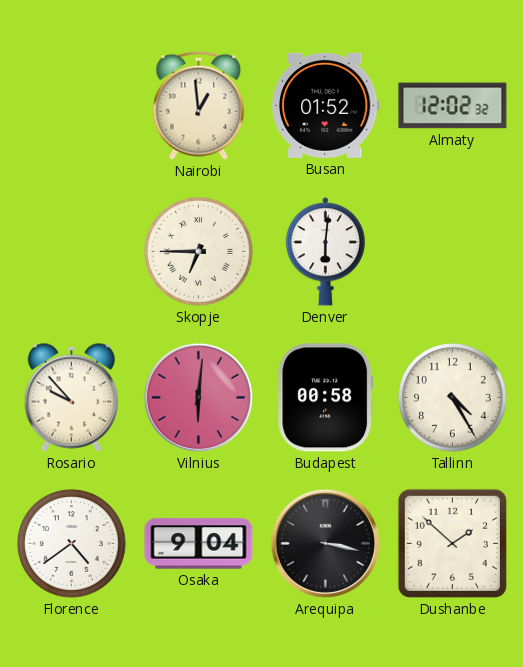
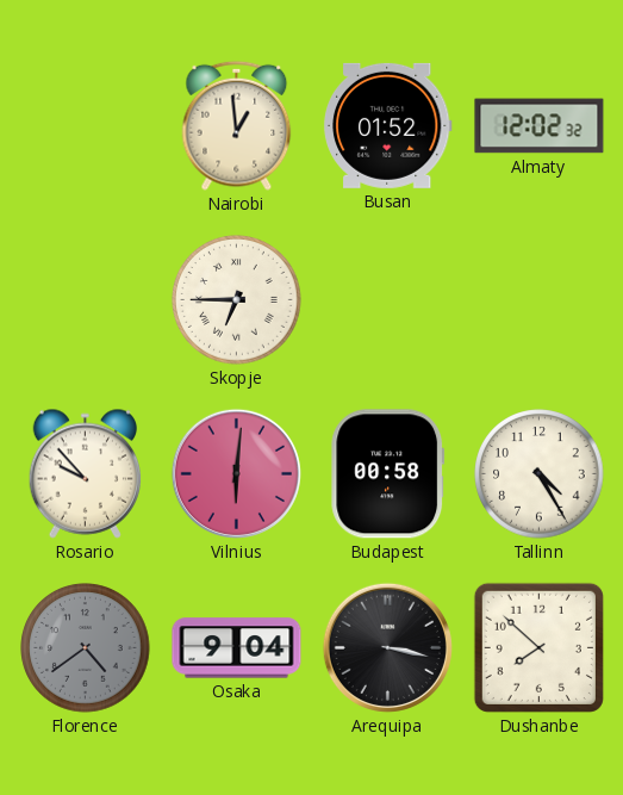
Denver: 6:01 -> none
Florence dial: white -> grey
Dushanbe: 1:52 -> 7:52
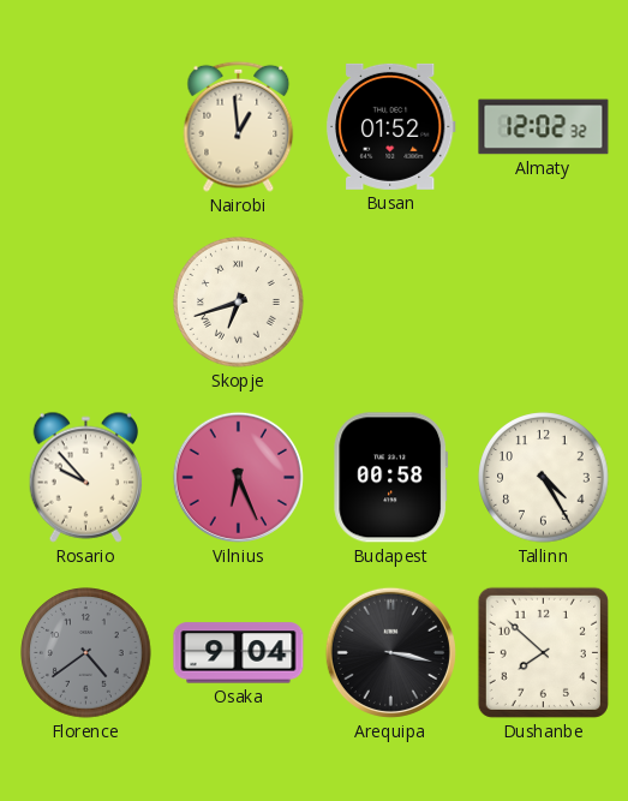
Skopje: 6:45 -> 6:42
Vilnius: 6:01 -> 6:26
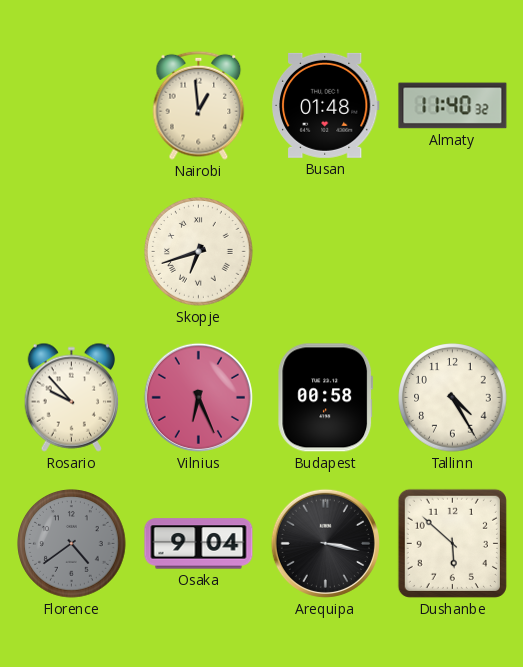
Busan: 01:52 -> 01:48
Almaty: 12:02 -> 11:40
Dushanbe: 7:52 -> 5:52
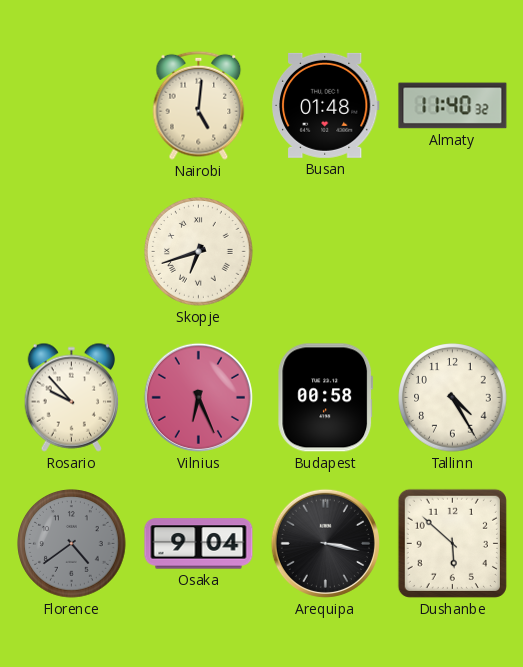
Nairobi: 12:59 -> 5:01
